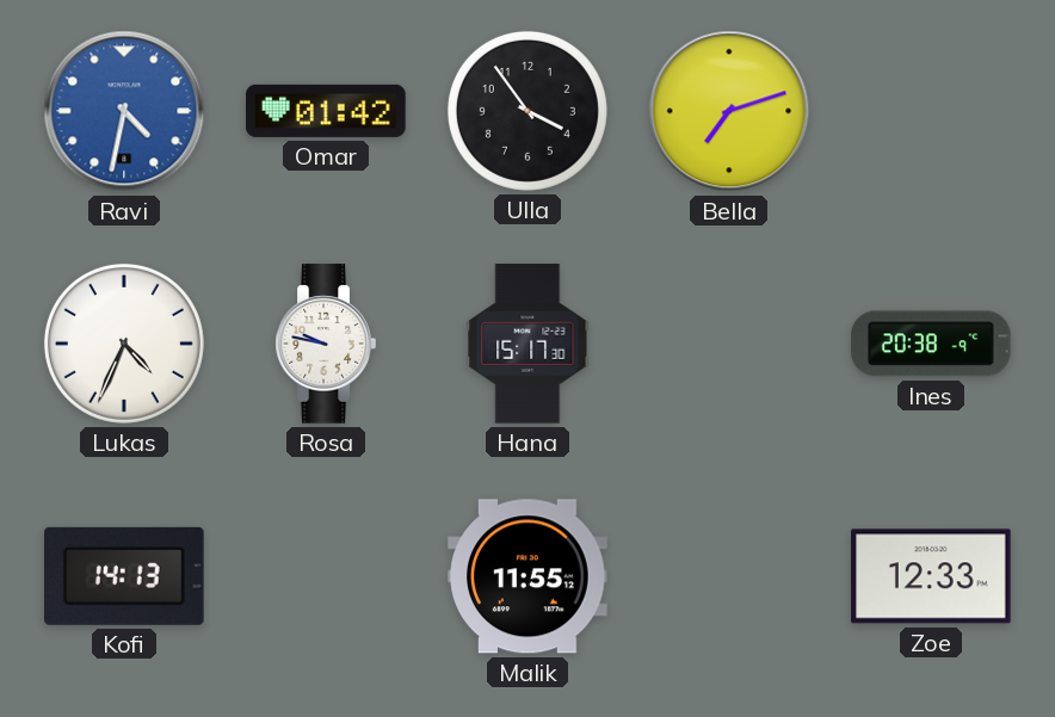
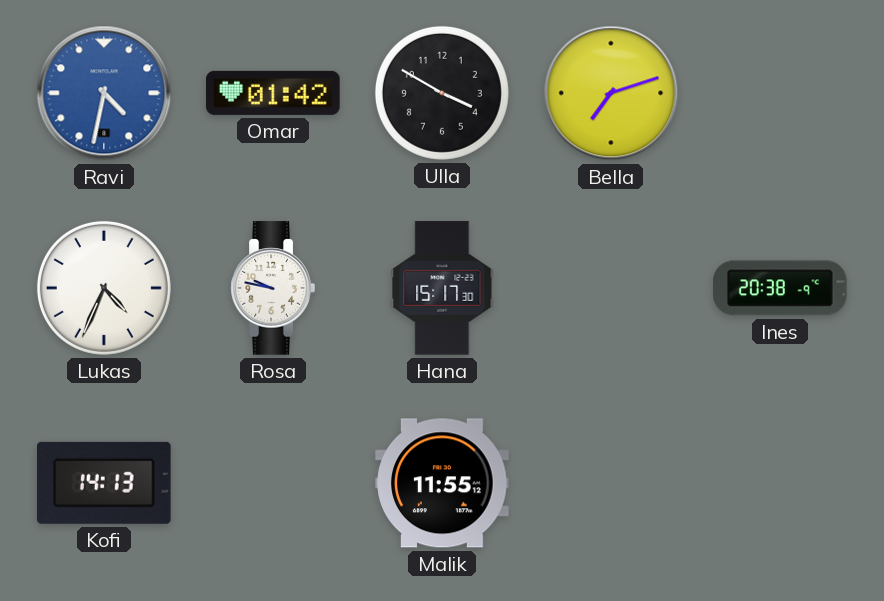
Ulla: 3:54 -> 3:50
Zoe: 12:33 -> none
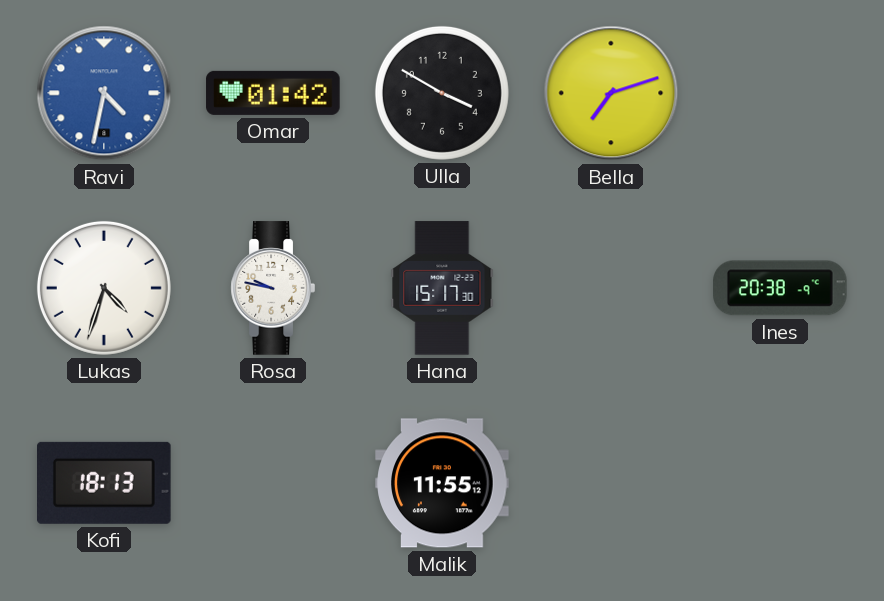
Lukas: 4:34 -> 4:33
Kofi: 14:13 -> 18:13
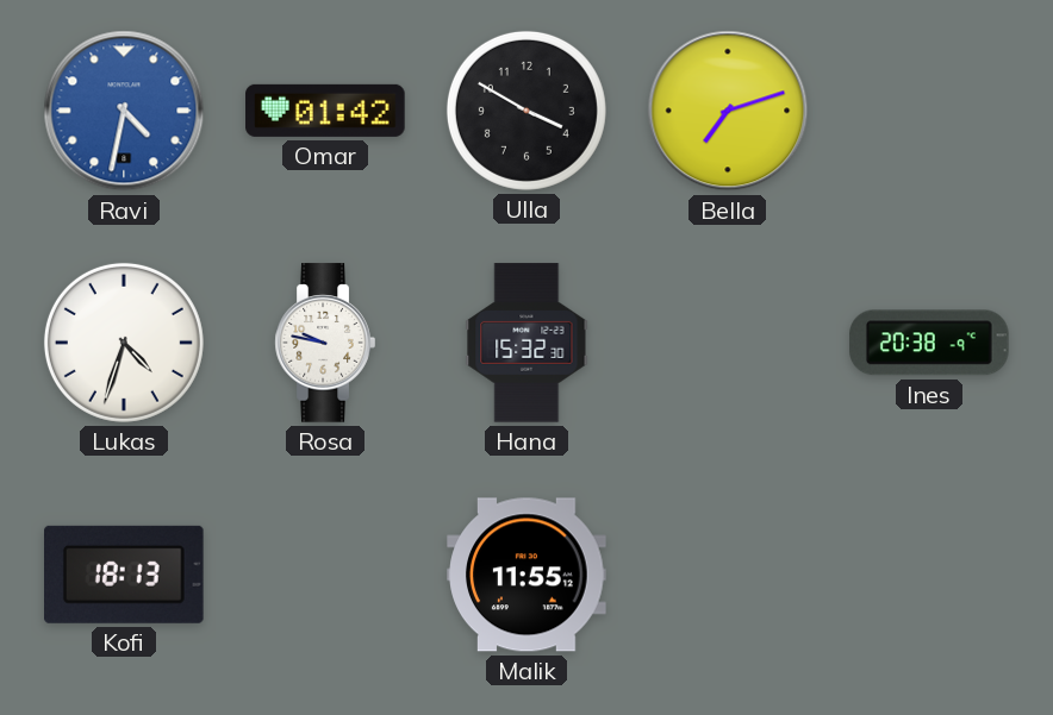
Hana: 15:17 -> 15:32
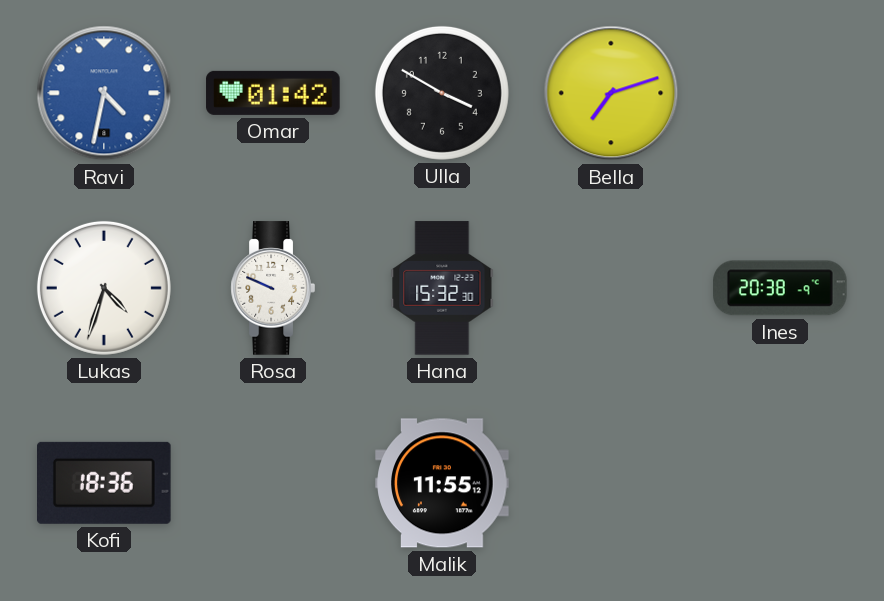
Rosa: 9:47 -> 9:49
Kofi: 18:13 -> 18:36
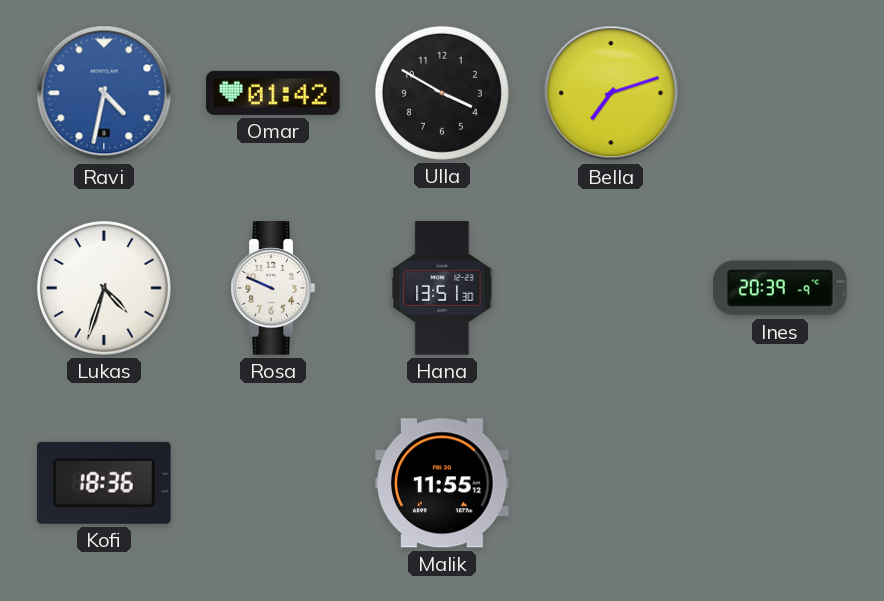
Hana: 15:32 -> 13:51
Ines: 20:38 -> 20:39
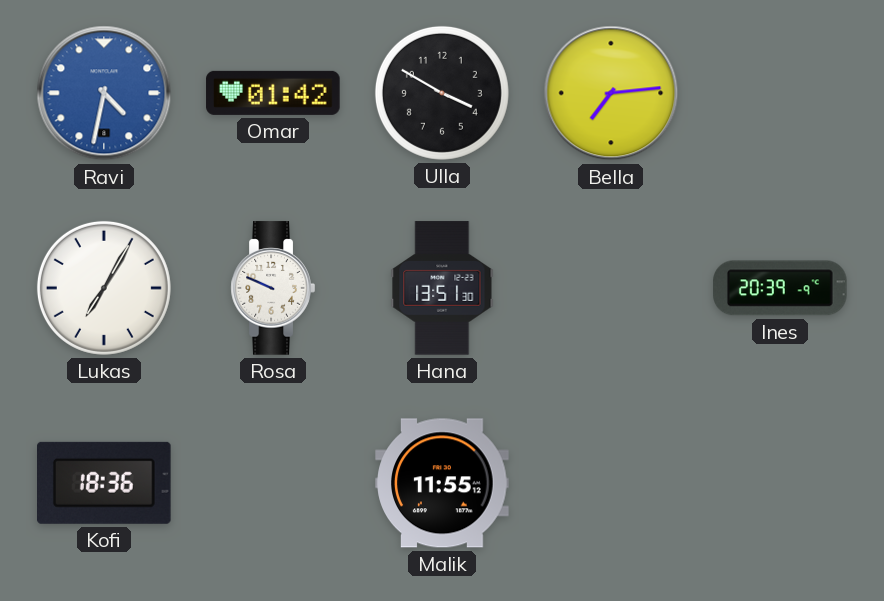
Bella: 7:12 -> 7:14
Lukas: 4:33 -> 7:05
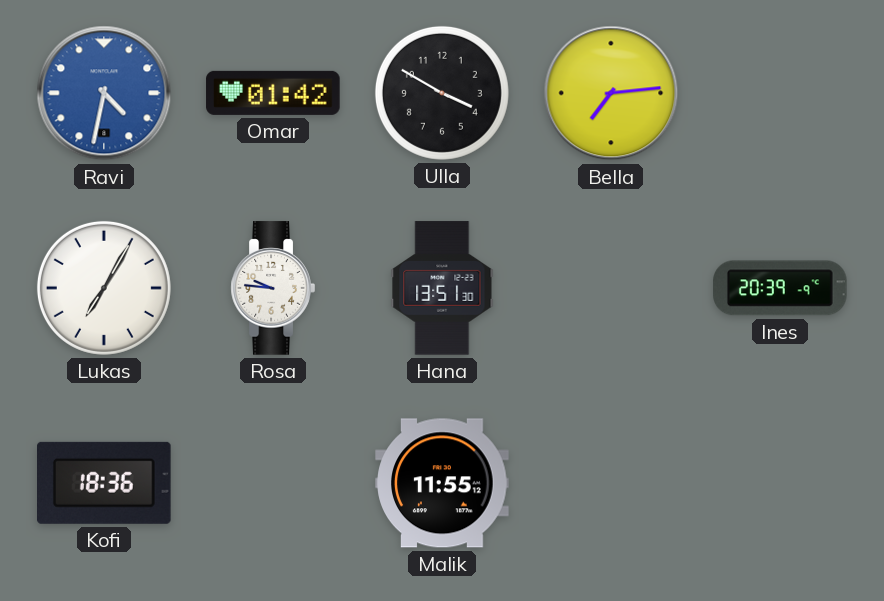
Rosa: 9:49 -> 9:46
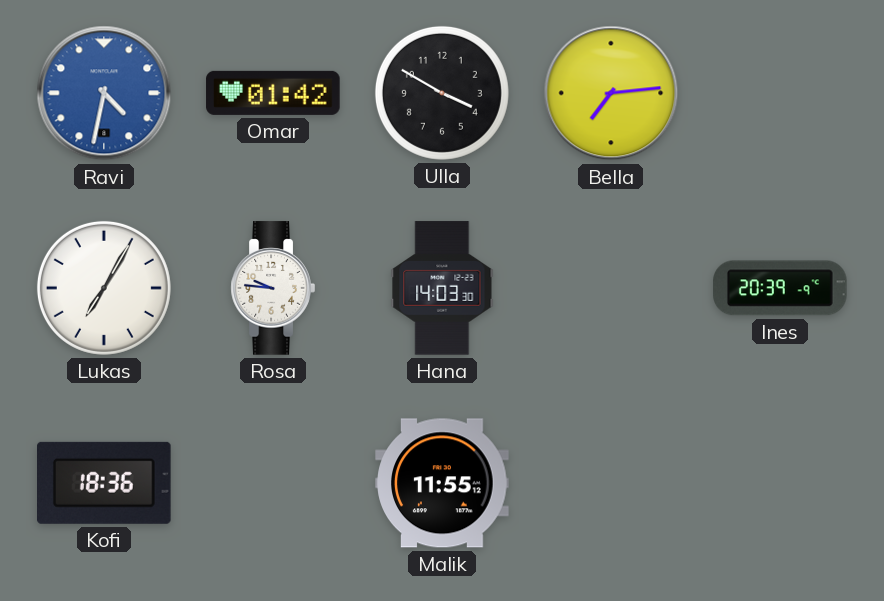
Hana: 13:51 -> 14:03
